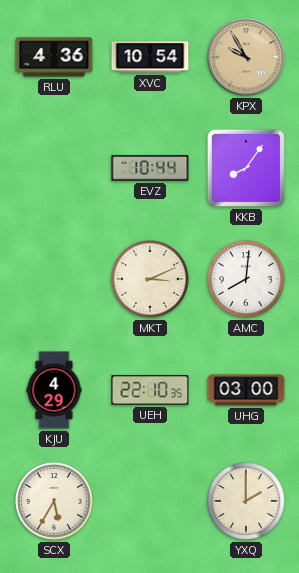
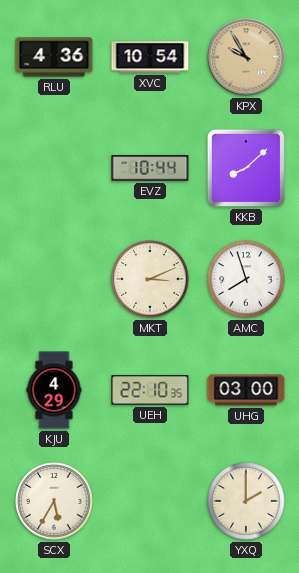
KKB: 8:06 -> 8:08
AMC: 8:01 -> 7:57
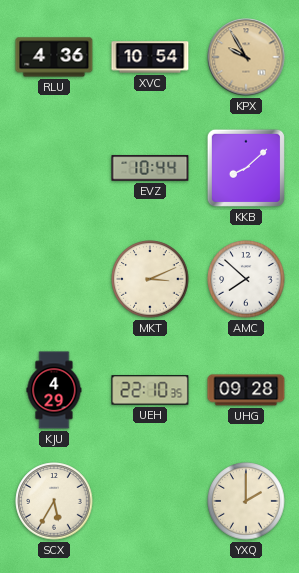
AMC: 7:57 -> 7:52
UHG: 03:00 -> 09:28
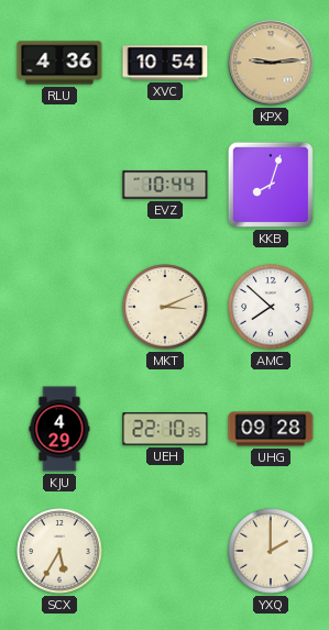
KPX: 9:55 -> 9:14
KKB: 8:08 -> 8:03
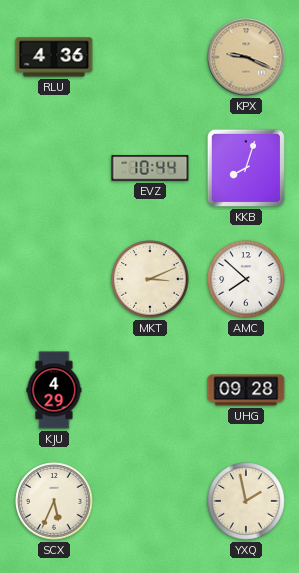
XVC: 10:54 -> none
KPX: 9:14 -> 9:19
UEH: 22:10 -> none
SCX: 5:35 -> 5:34
YXQ: 2:00 -> 1:58
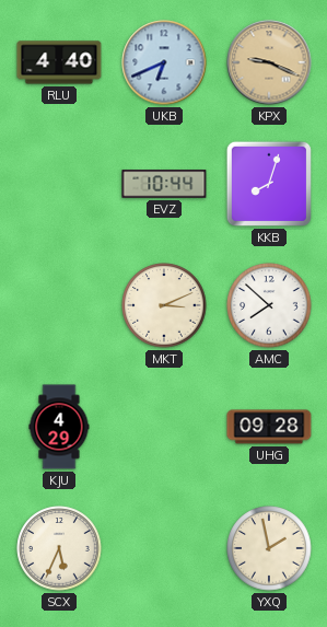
RLU: 4:36 -> 4:40
UKB: none -> 6:41
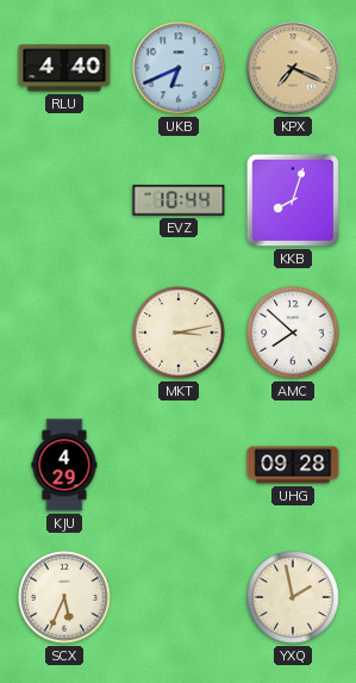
KPX: 9:19 -> 7:19
MKT: 3:11 -> 3:13
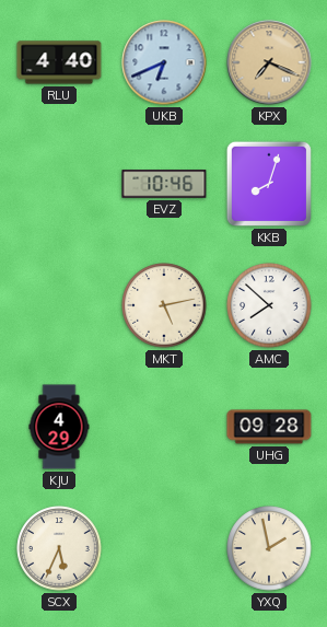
EVZ: 10:44 -> 10:46
MKT: 3:13 -> 5:13
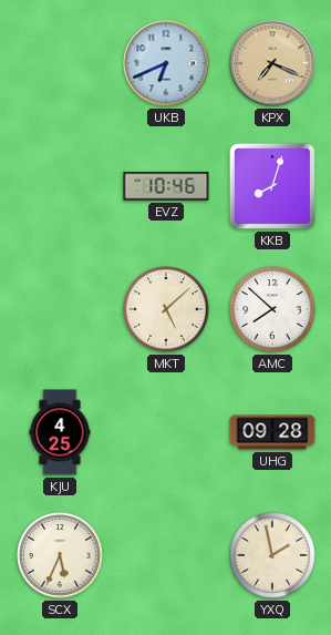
RLU: 4:40 -> none
MKT: 5:13 -> 5:08
KJU: 4:29 -> 4:25
